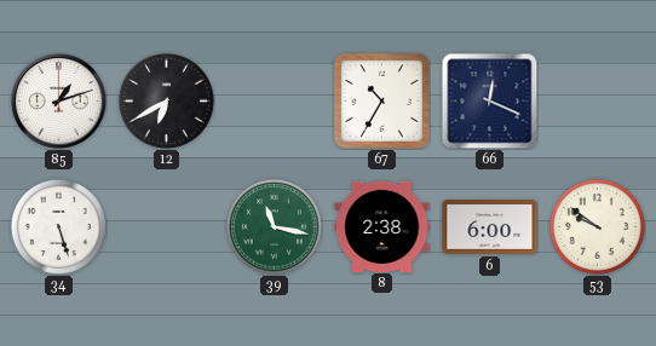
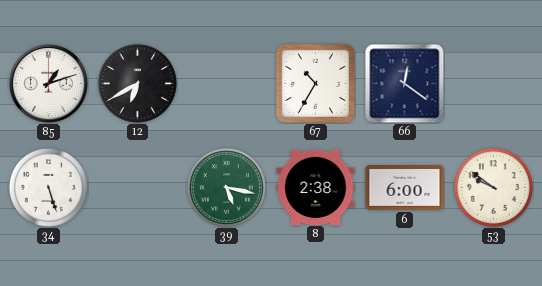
66: 12:19 -> 12:21
39: 11:17 -> 5:17
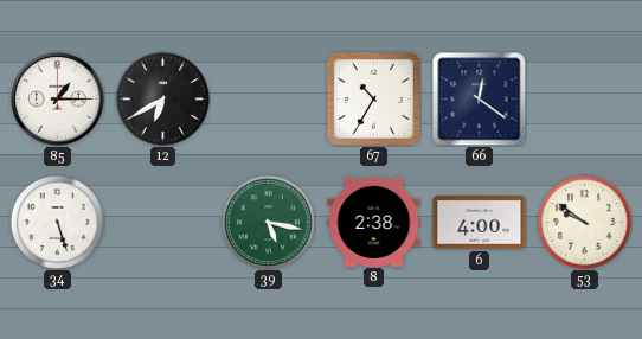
85: 1:12 -> 1:15
6: 6:00 -> 4:00
